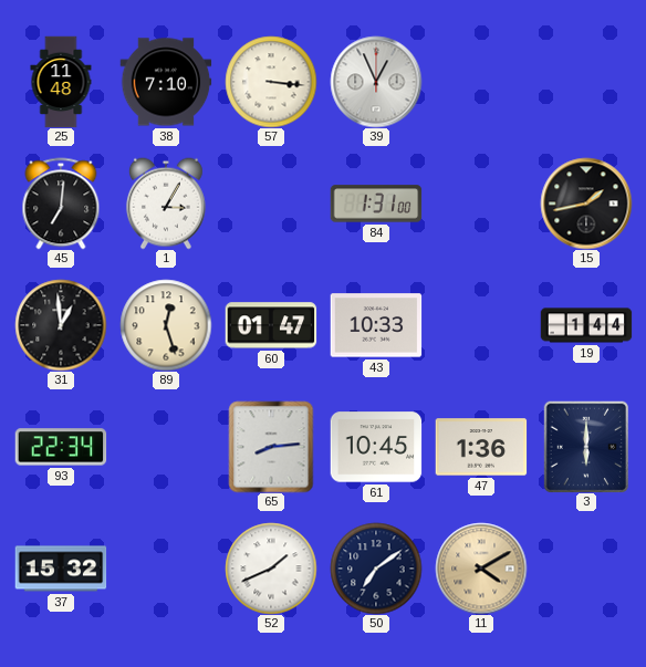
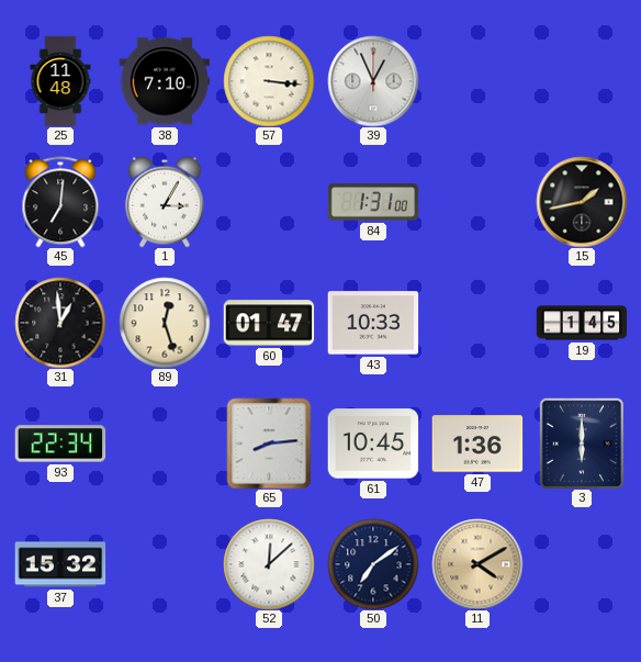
19: 1:44 -> 1:45
52: 1:41 -> 12:08
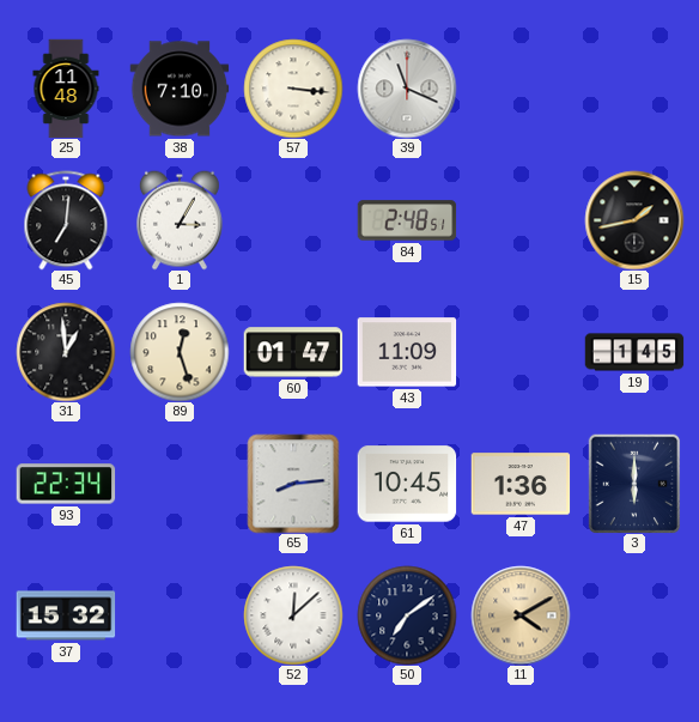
39: 12:56 -> 11:19
84: 1:31 -> 2:48
43: 10:33 -> 11:09
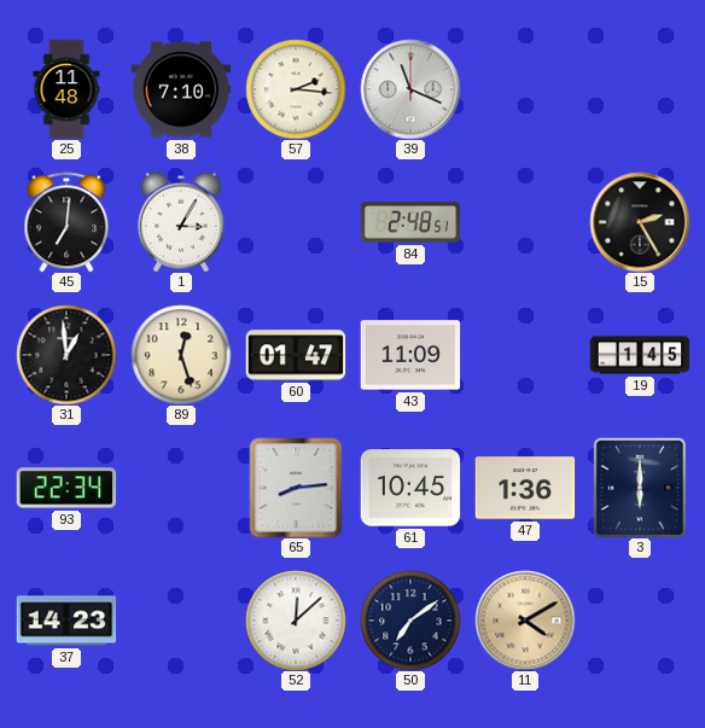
57: 3:16 -> 2:16
15: 1:43 -> 2:25
37: 15:32 -> 14:23
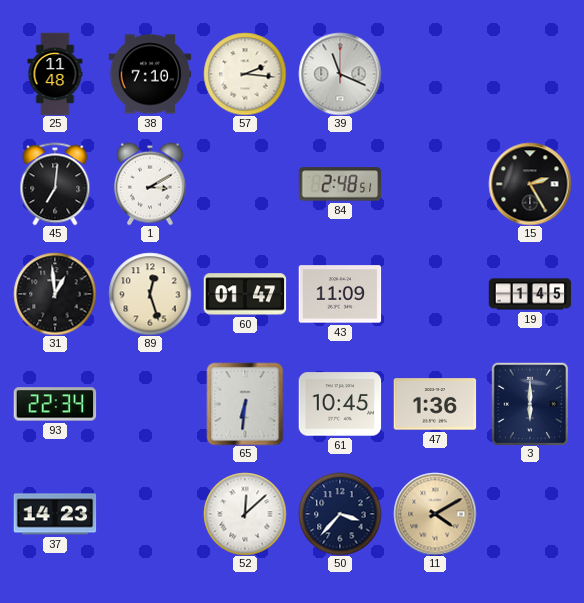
1: 3:05 -> 3:10
65: 8:14 -> 6:31
50: 7:09 -> 3:37
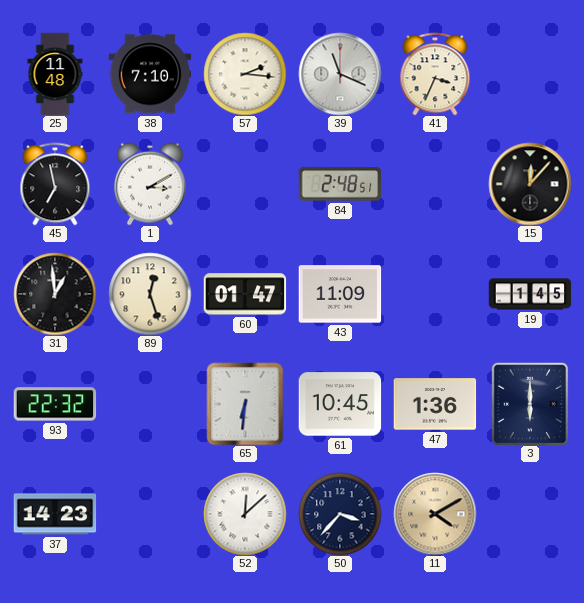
41: none -> 3:34
45: 7:01 -> 6:58
15: 2:25 -> 12:07
93: 22:34 -> 22:32
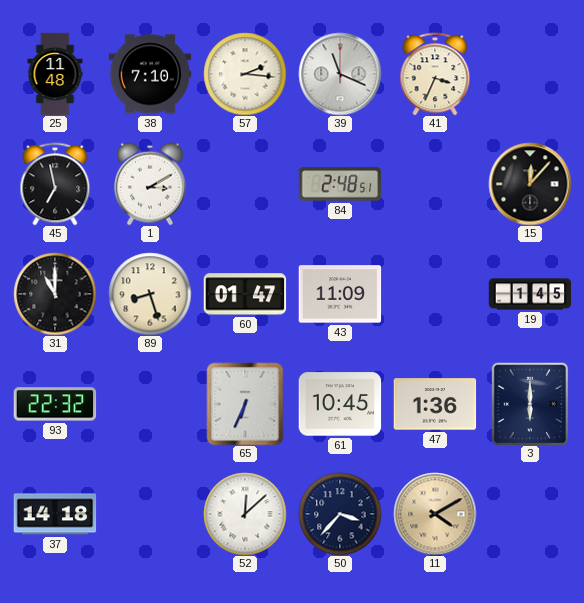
31: 12:59 -> 11:00
89: 12:27 -> 8:27
65: 6:31 -> 6:34
37: 14:23 -> 14:18
